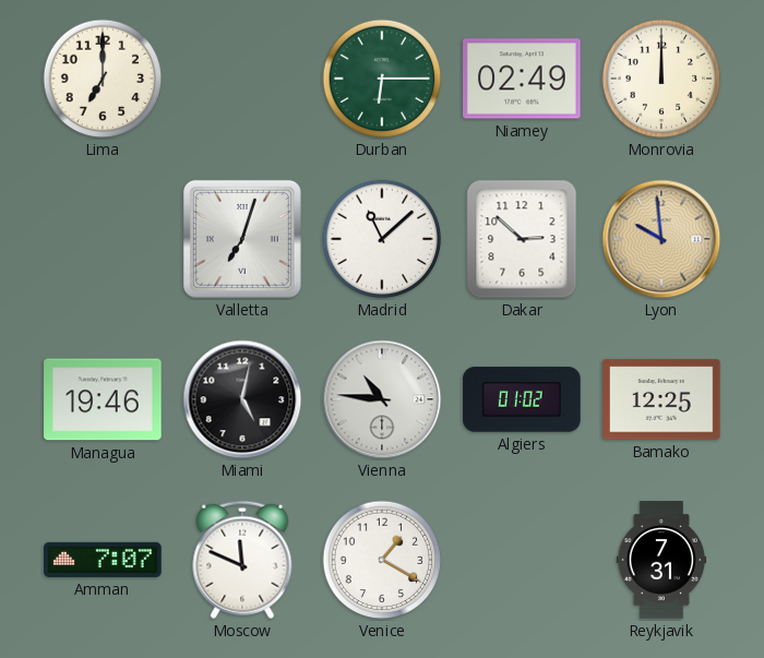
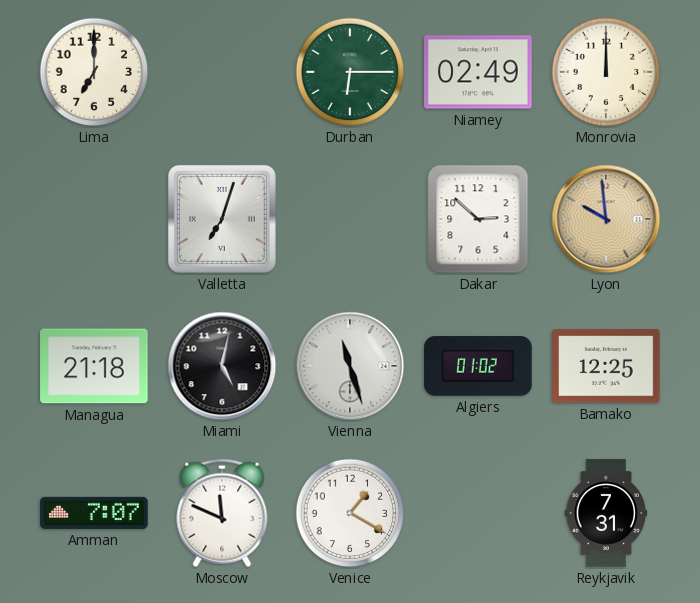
Madrid: 11:08 -> none
Managua: 19:46 -> 21:18
Vienna: 10:46 -> 11:27
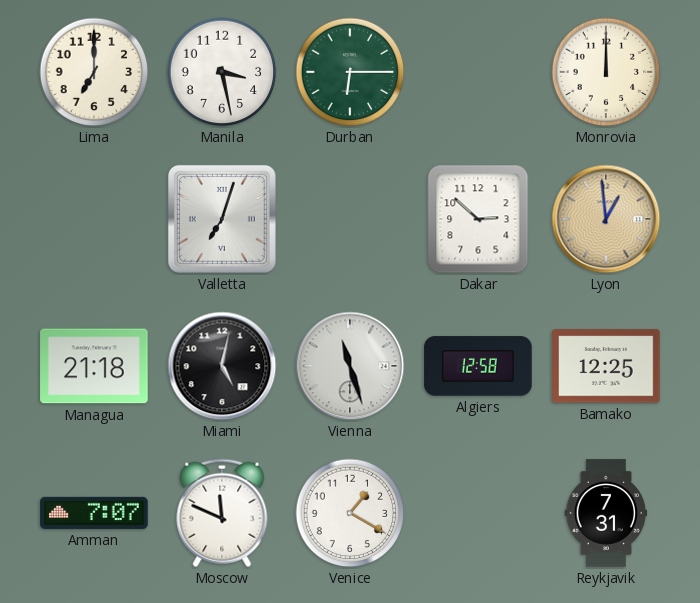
Manila: none -> 3:28
Niamey: 02:49 -> none
Lyon: 9:59 -> 12:59
Algiers: 01:02 -> 12:58
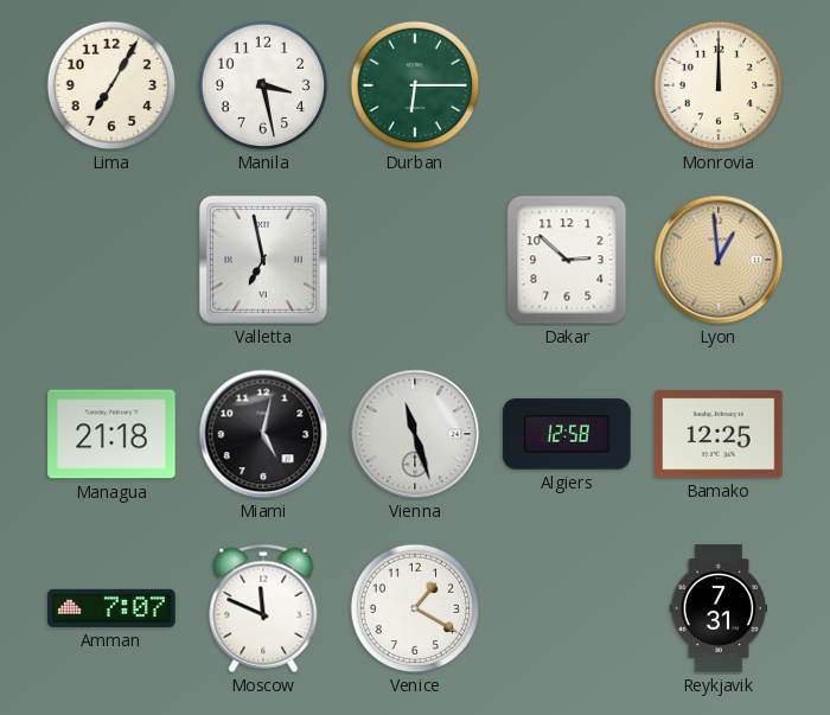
Lima: 7:00 -> 7:05
Valletta: 7:03 -> 6:58
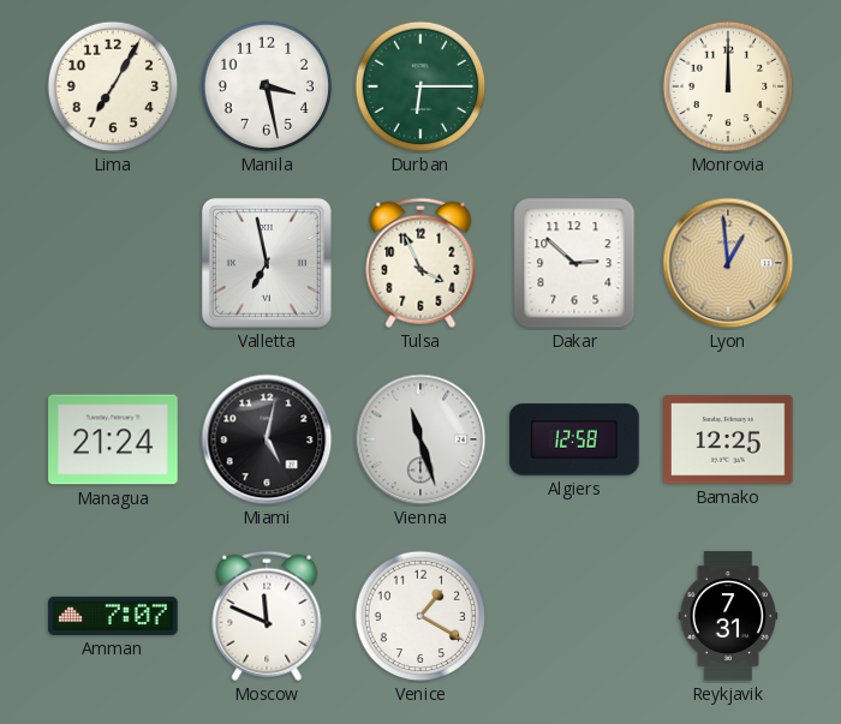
Tulsa: none -> 3:56
Managua: 21:18 -> 21:24
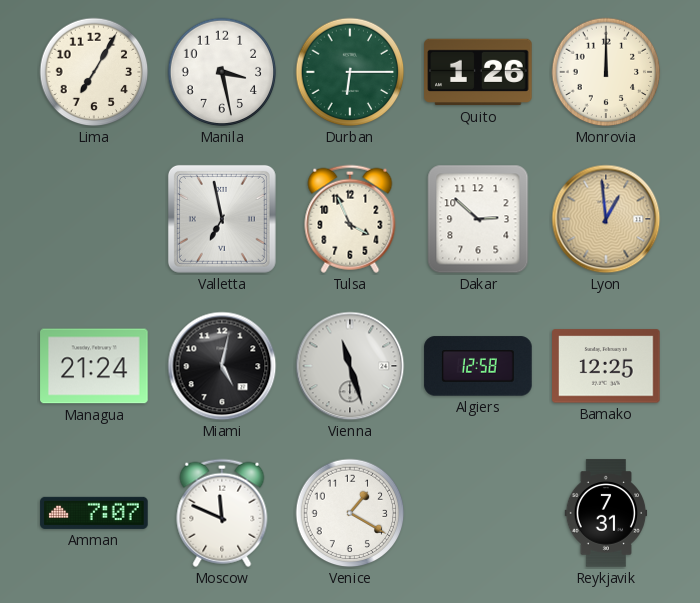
Quito: none -> 1:26
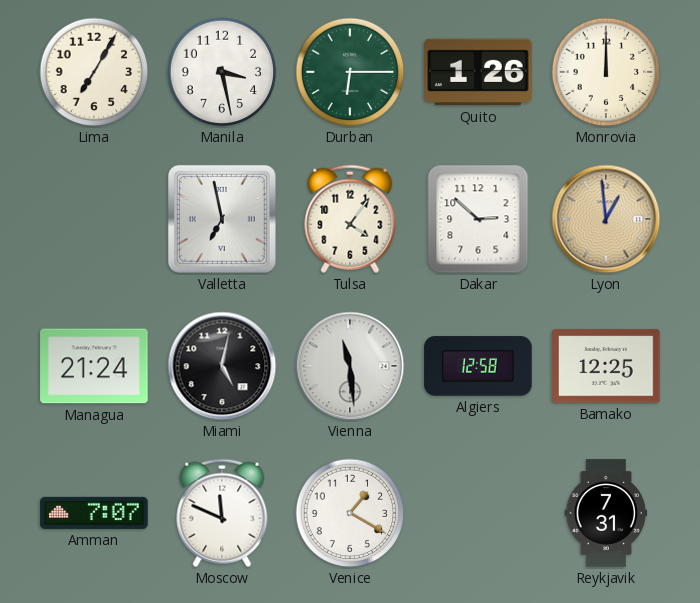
Tulsa: 3:56 -> 4:06
Vienna: 11:27 -> 11:29
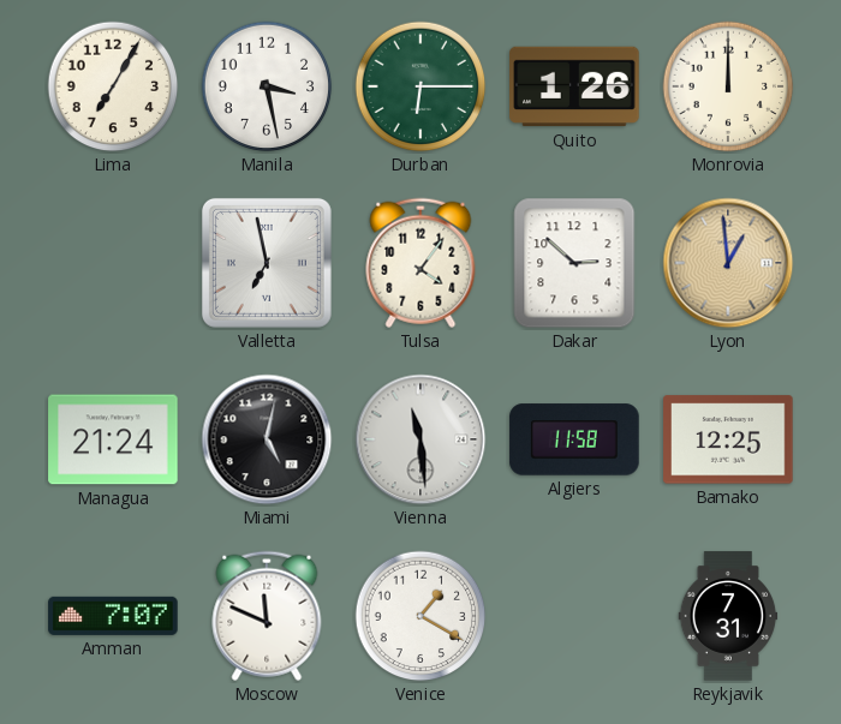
Algiers: 12:58 -> 11:58
